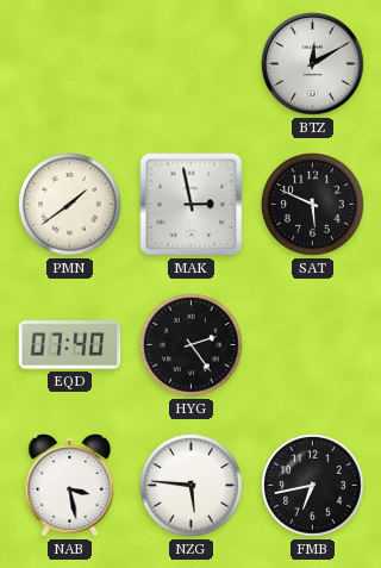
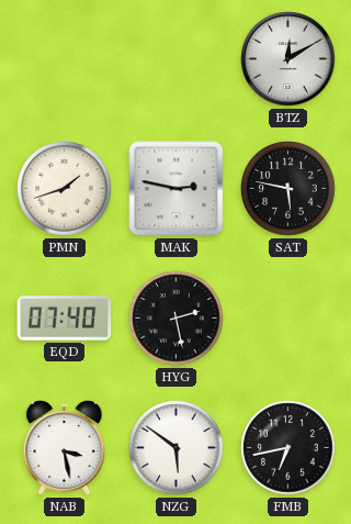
PMN: 1:39 -> 1:42
MAK: 2:58 -> 2:47
SAT: 5:49 -> 5:47
HYG: 2:24 -> 2:28
NZG: 5:46 -> 5:51
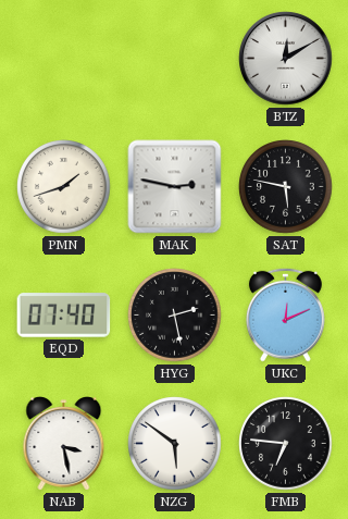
UKC: none -> 12:11
FMB: 6:43 -> 6:46
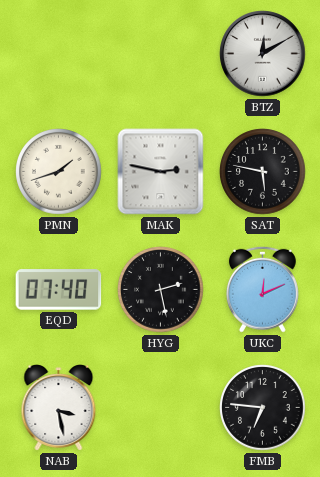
NZG: 5:51 -> none
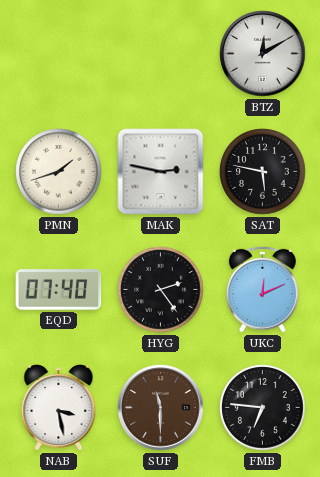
HYG: 2:28 -> 2:24
SUF: none -> 11:30
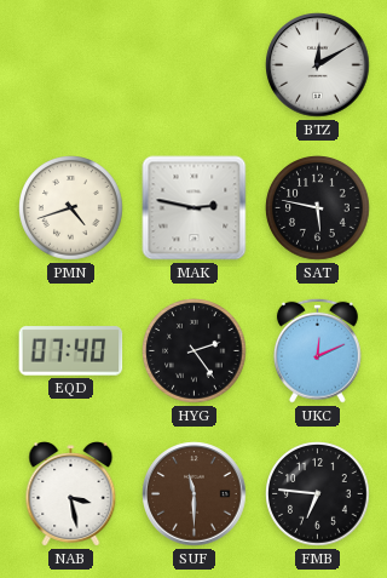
PMN: 1:42 -> 4:42
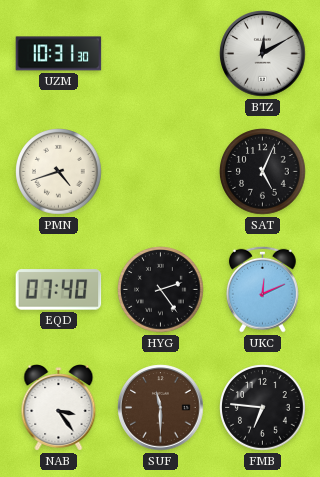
UZM: none -> 10:31
MAK: 2:47 -> none
SAT: 5:47 -> 5:04
NAB: 3:28 -> 3:24
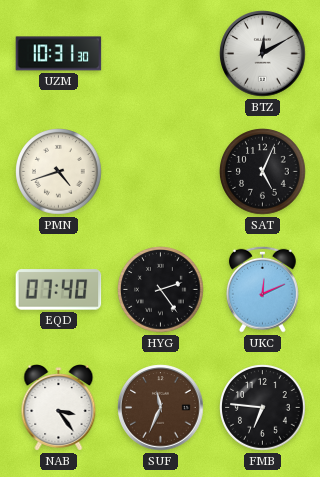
SUF: 11:30 -> 11:34
